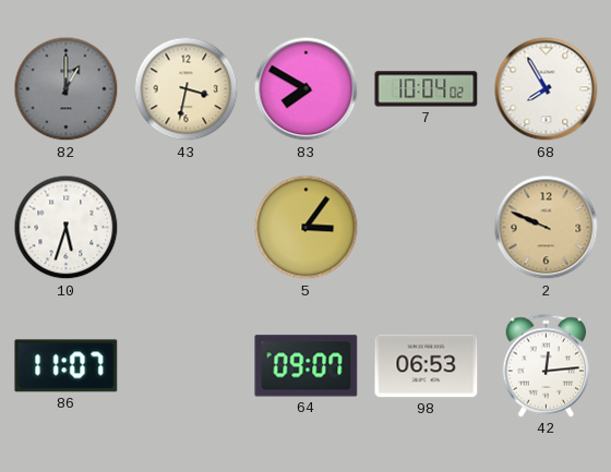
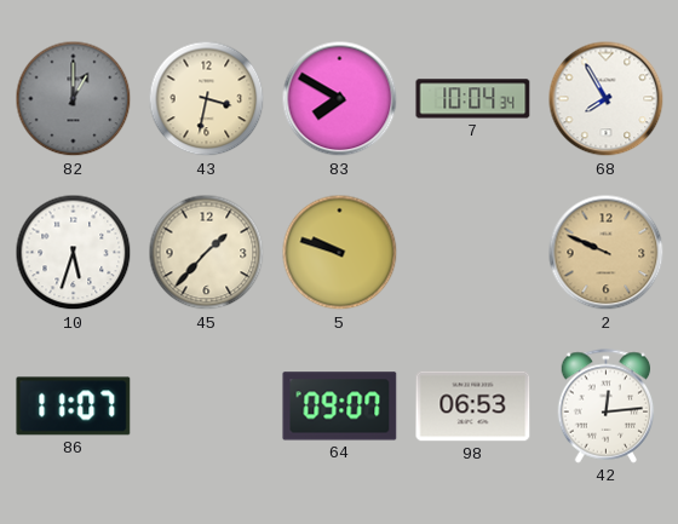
7: 10:04:02 -> 10:04:34
45: none -> 1:37
5: 3:06 -> 9:48
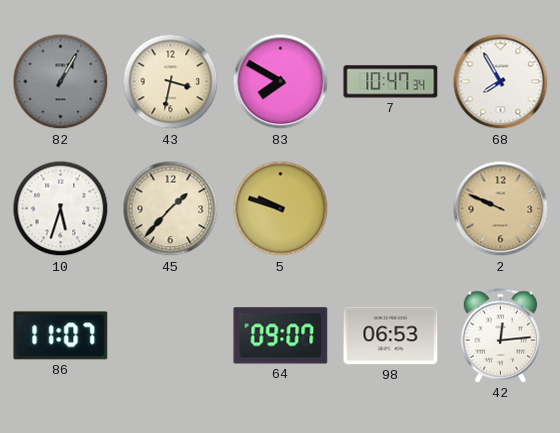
82: 1:00 -> 1:05
7: 10:04 -> 10:47
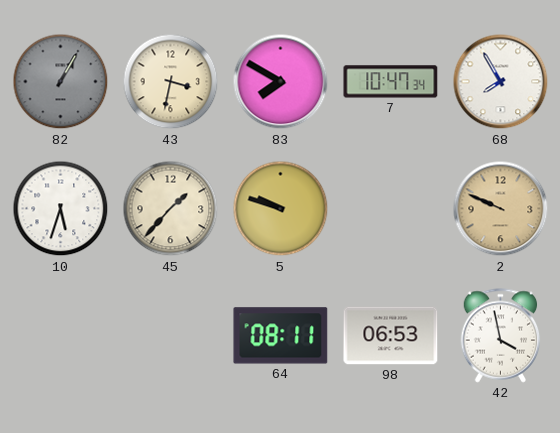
86: 11:07 -> none
64: 09:07 -> 08:11
42: 12:14 -> 3:58
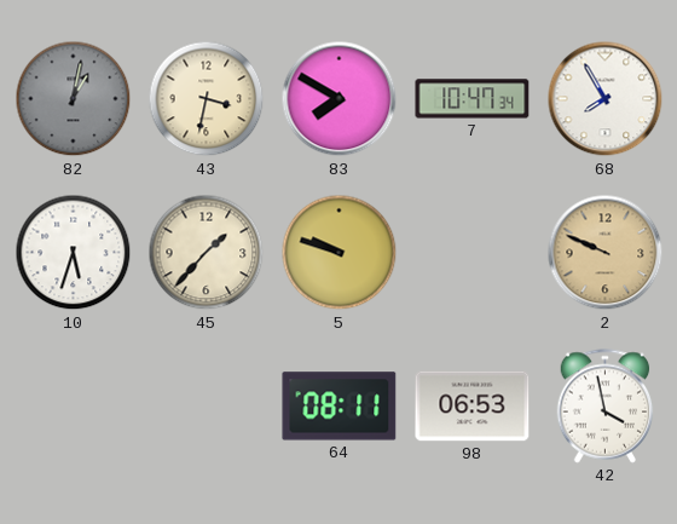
82: 1:05 -> 1:02
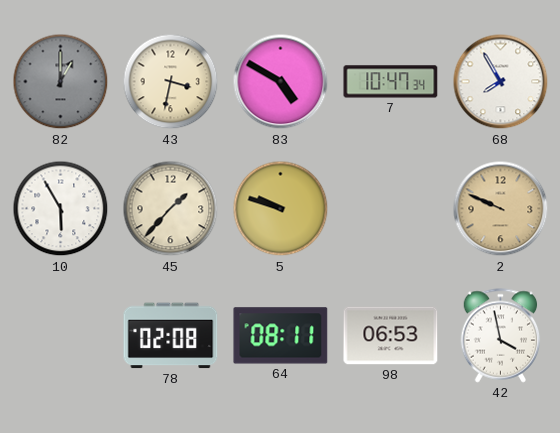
82: 1:02 -> 1:00
83: 7:50 -> 4:50
10: 5:33 -> 5:55
78: none -> 02:08
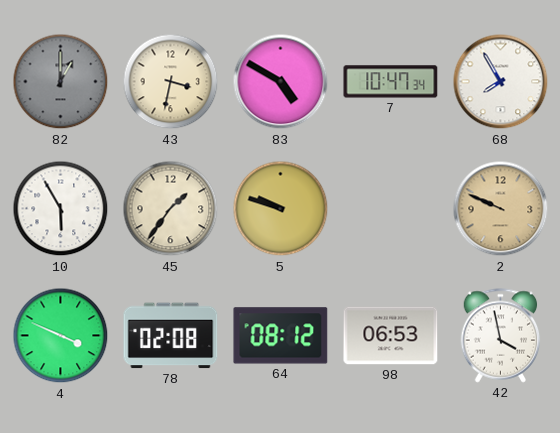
45: 1:37 -> 1:36
4: none -> 3:49
64: 08:11 -> 08:12
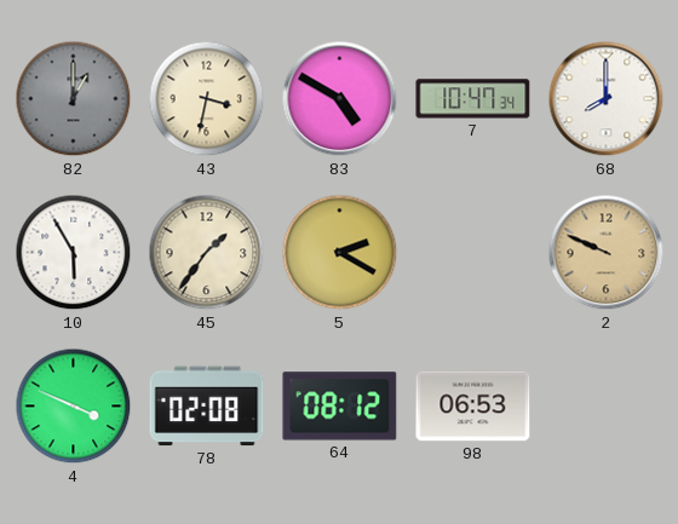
68: 7:55 -> 8:00
5: 9:48 -> 2:20
42: 3:58 -> none
